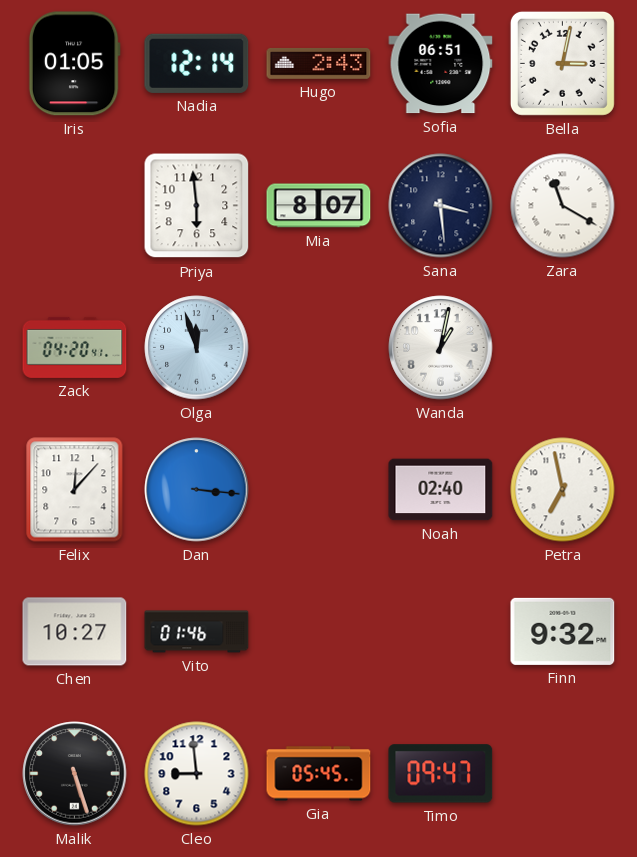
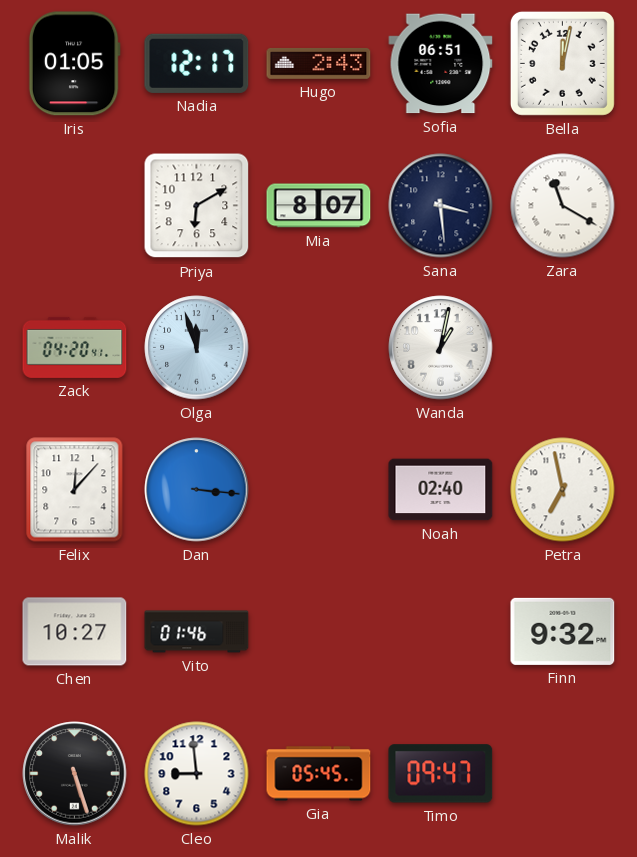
Nadia: 12:14 -> 12:17
Bella: 3:02 -> 12:02
Priya: 5:59 -> 6:10
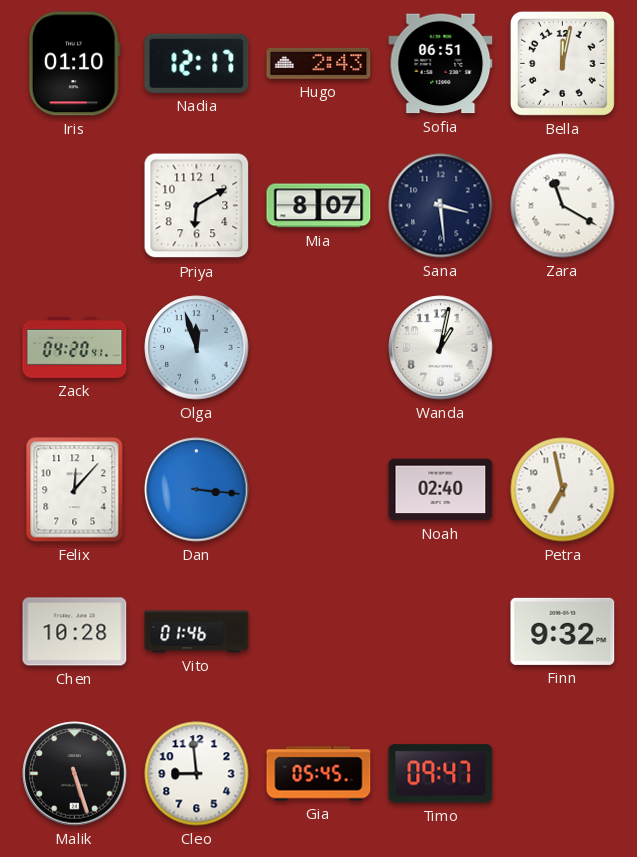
Iris: 01:05 -> 01:10
Chen: 10:27 -> 10:28
